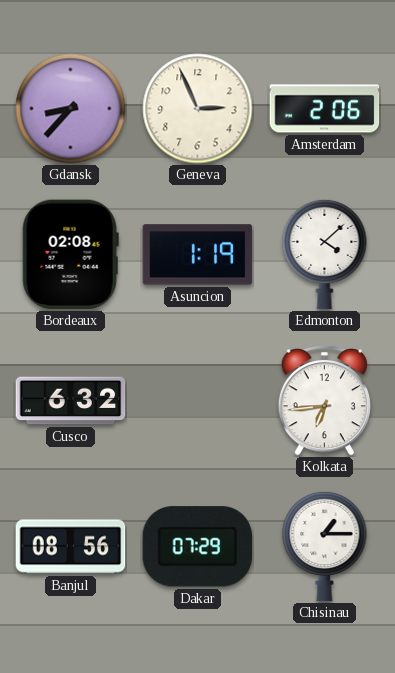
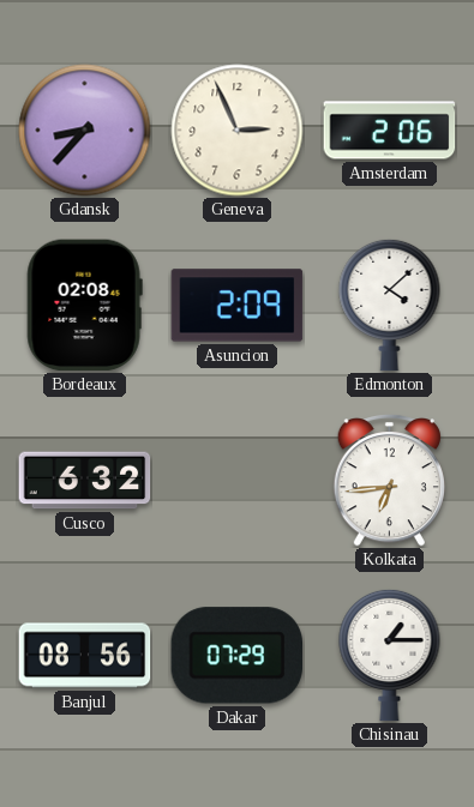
Asuncion: 1:19 -> 2:09
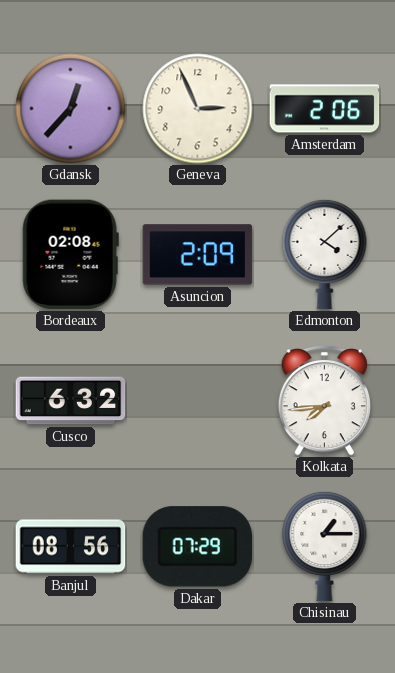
Gdansk: 8:37 -> 12:37
Kolkata: 6:44 -> 7:44
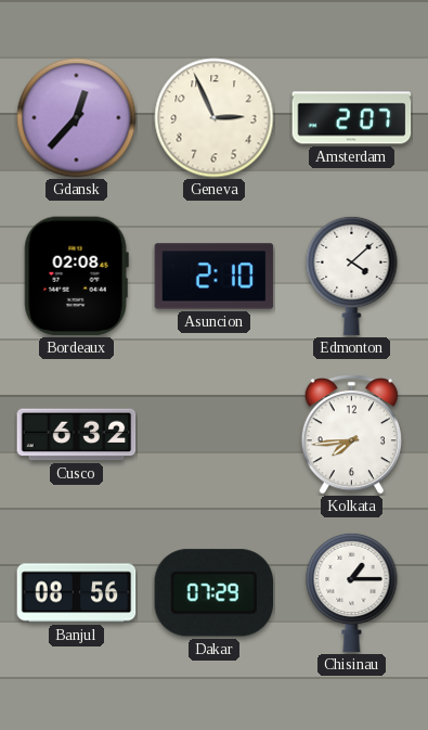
Amsterdam: 2:06 -> 2:07
Asuncion: 2:09 -> 2:10
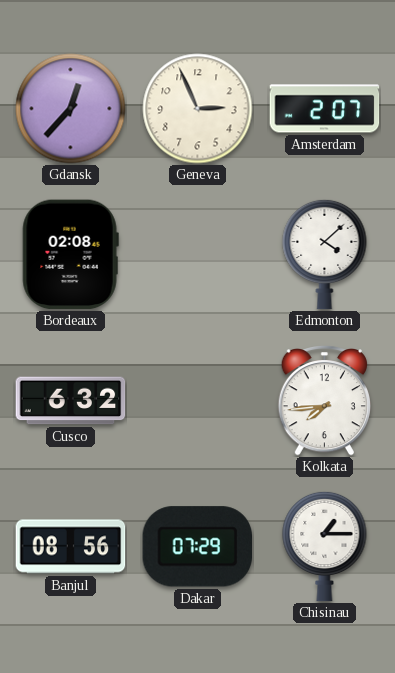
Asuncion: 2:10 -> none
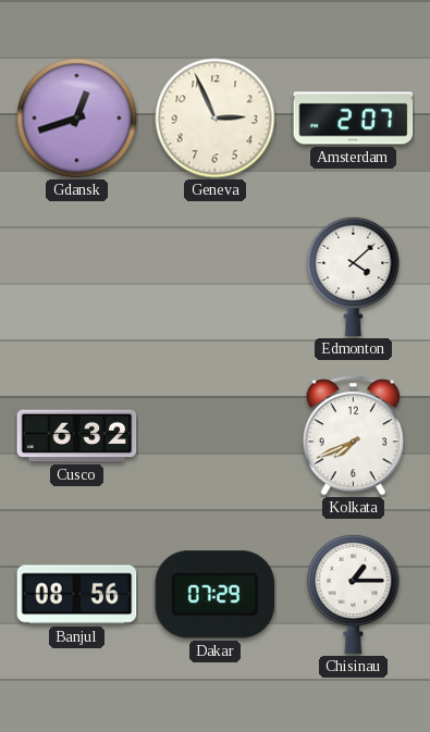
Gdansk: 12:37 -> 12:42
Bordeaux: 02:08 -> none
Kolkata: 7:44 -> 7:41
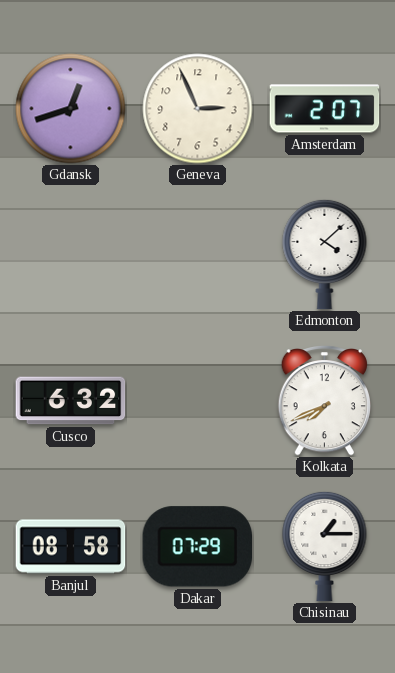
Banjul: 08:56 -> 08:58
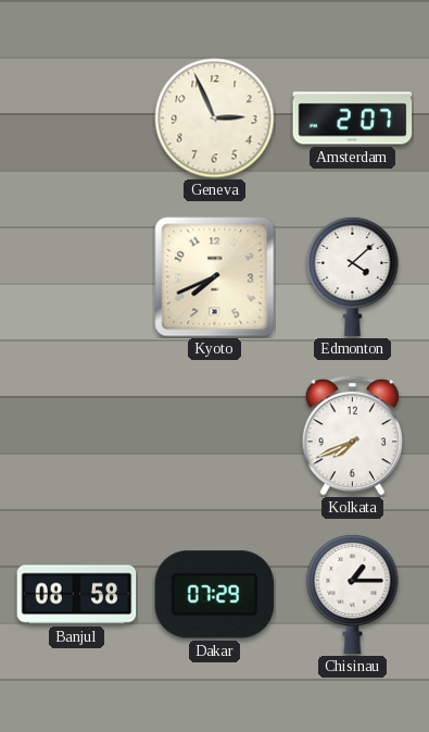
Gdansk: 12:42 -> none
Kyoto: none -> 7:41
Cusco: 6:32 -> none
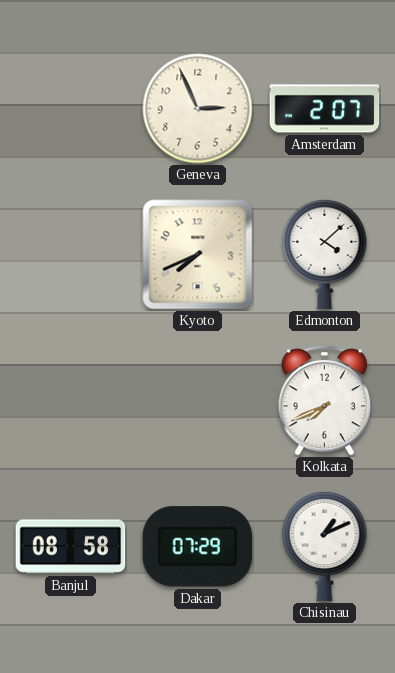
Chisinau: 1:15 -> 1:11
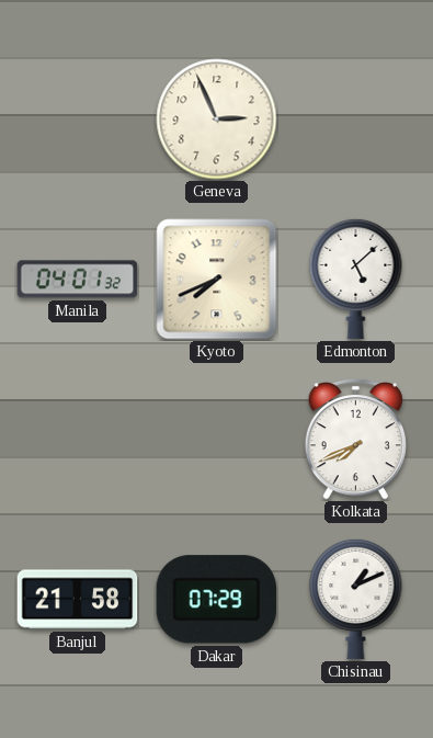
Amsterdam: 2:07 -> none
Manila: none -> 04:01
Edmonton: 4:08 -> 5:08
Banjul: 08:58 -> 21:58
